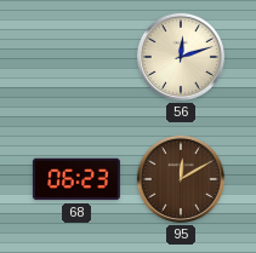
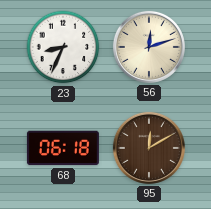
23: none -> 8:34
68: 06:23 -> 06:18
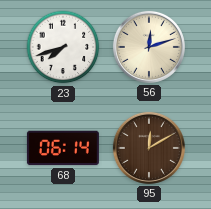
23: 8:34 -> 7:42
68: 06:18 -> 06:14
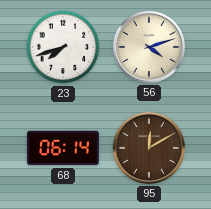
56: 12:12 -> 4:12
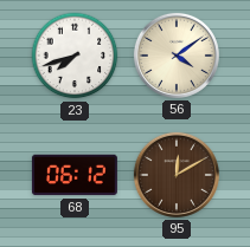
56: 4:12 -> 4:09
68: 06:14 -> 06:12
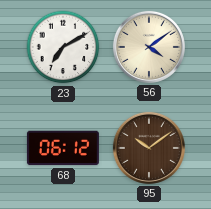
23: 7:42 -> 7:10
95: 12:10 -> 10:09
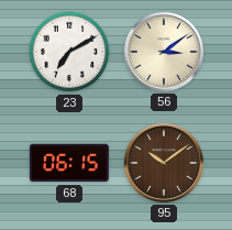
56: 4:09 -> 3:09
68: 06:12 -> 06:15
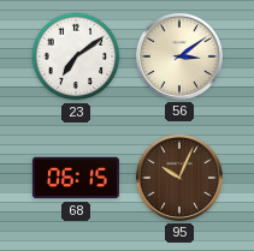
23: 7:10 -> 7:09
95: 10:09 -> 10:04
